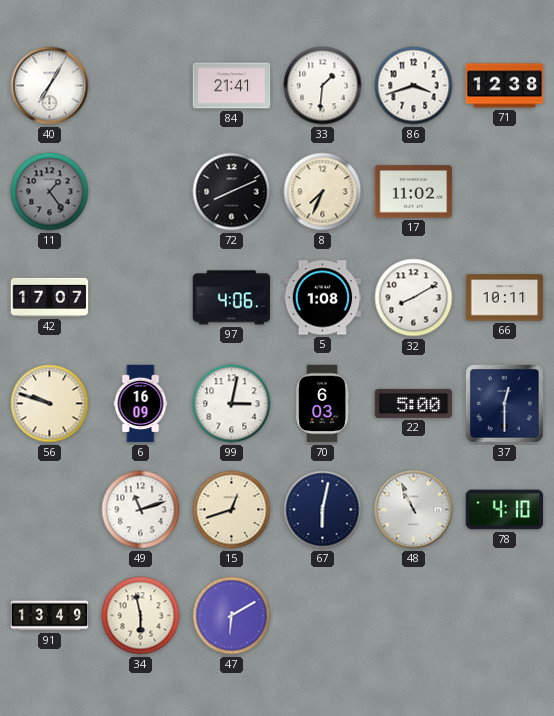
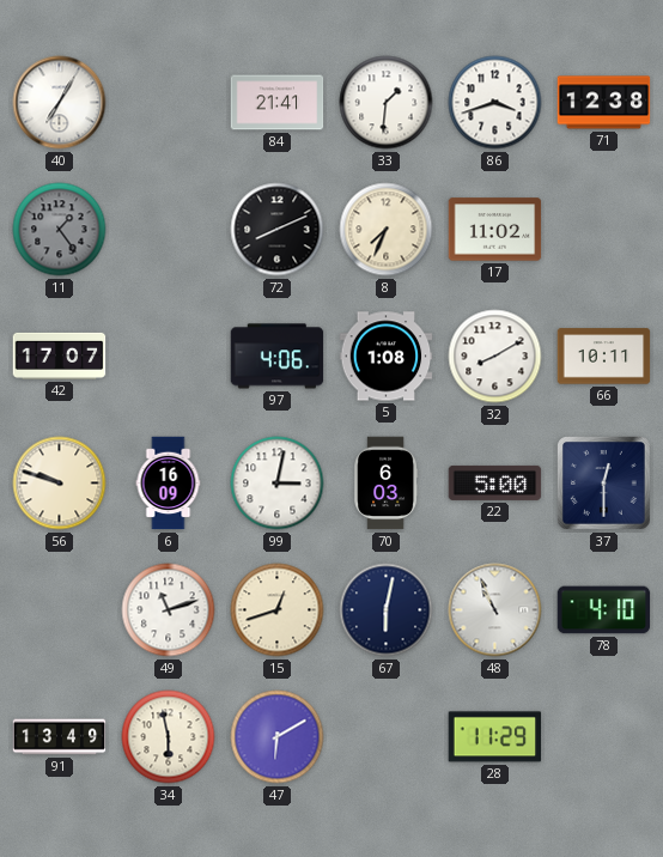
28: none -> 11:29
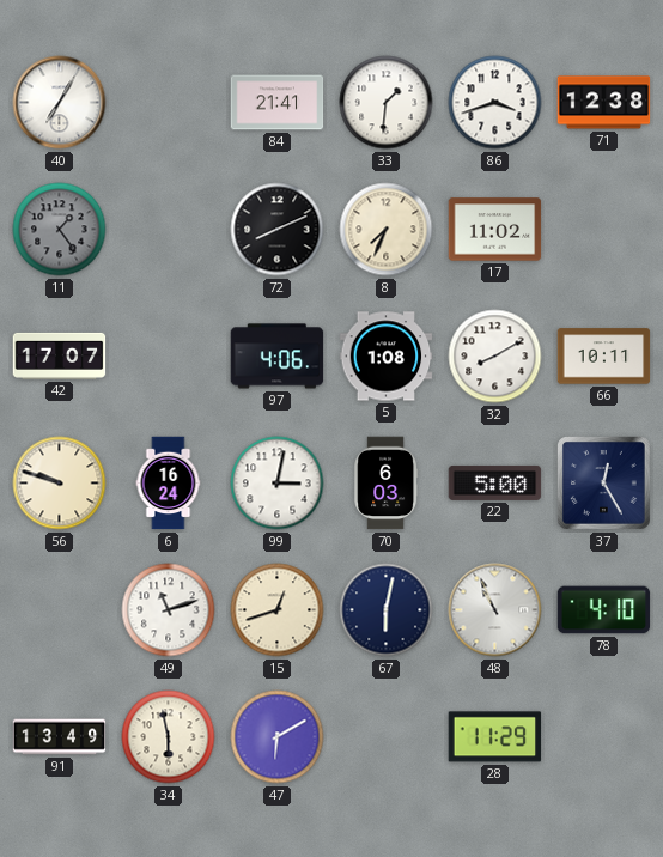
6: 16:09 -> 16:24
37: 12:30 -> 12:25
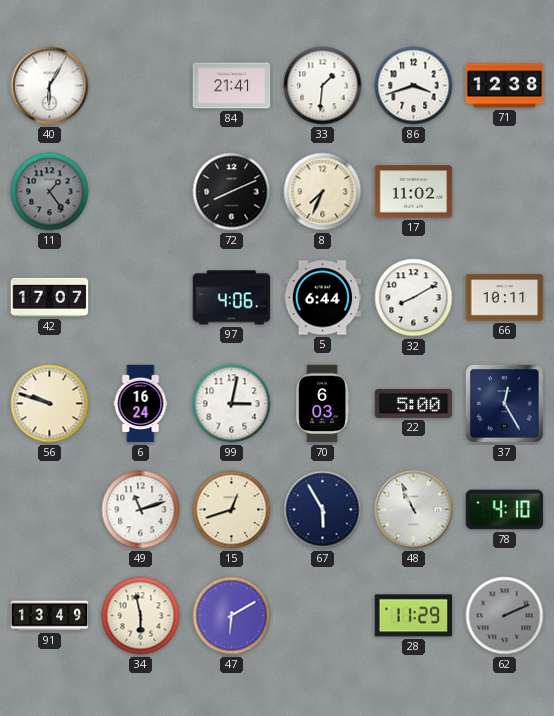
40: 7:05 -> 6:05
5: 1:08 -> 6:44
67: 6:02 -> 5:55
62: none -> 2:11
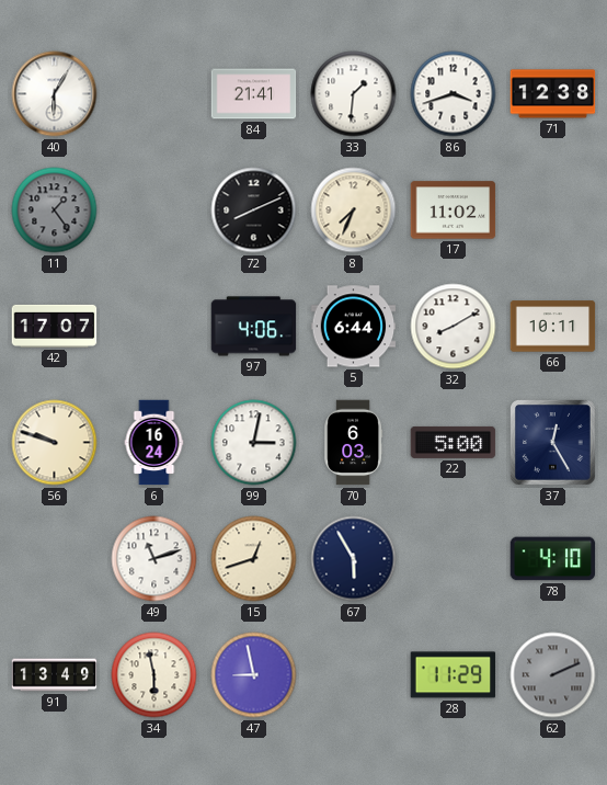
48: 10:56 -> none
47: 6:10 -> 8:58
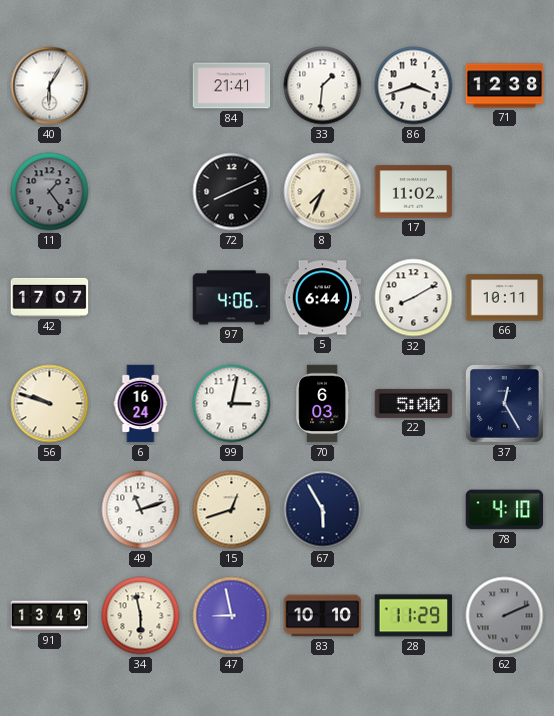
83: none -> 10:10
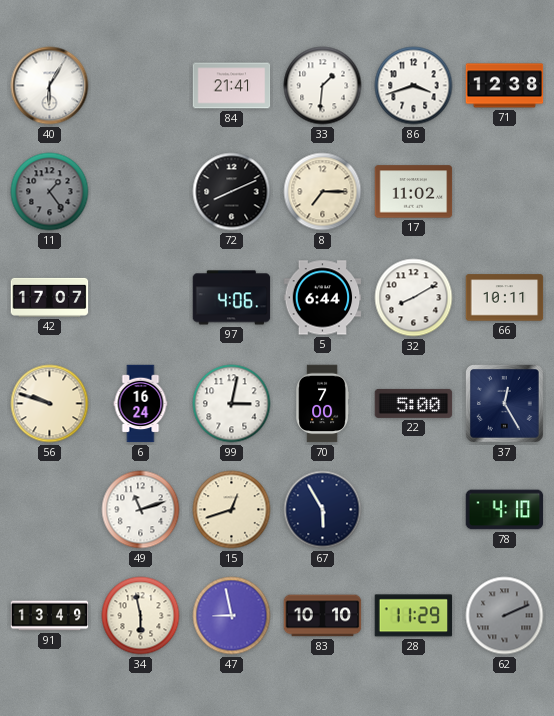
8: 7:34 -> 7:15
70: 6:03 -> 7:00
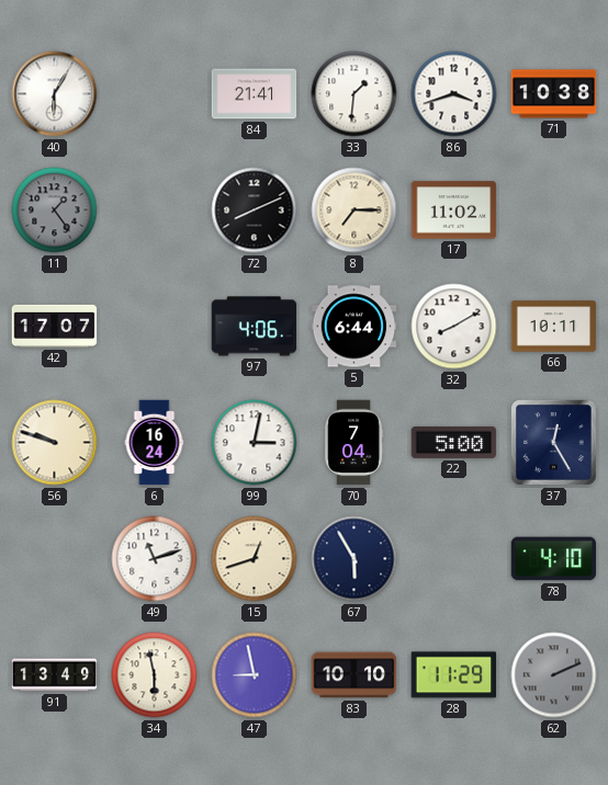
71: 12:38 -> 10:38
70: 7:00 -> 7:04
